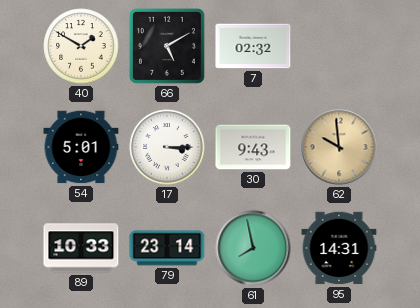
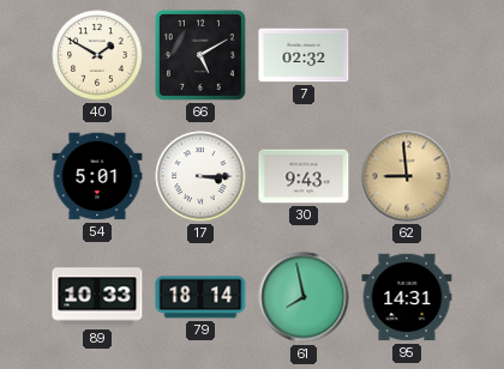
62: 9:59 -> 8:59
79: 23:14 -> 18:14
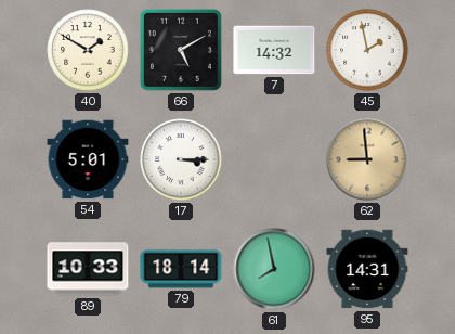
7: 02:32 -> 14:32
45: none -> 1:58
30: 9:43 -> none
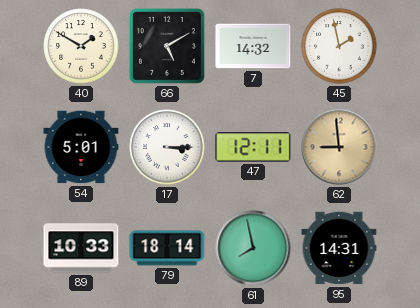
47: none -> 12:11
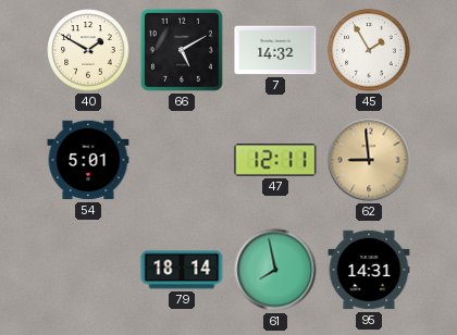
45: 1:58 -> 1:55
17: 3:15 -> none
89: 10:33 -> none
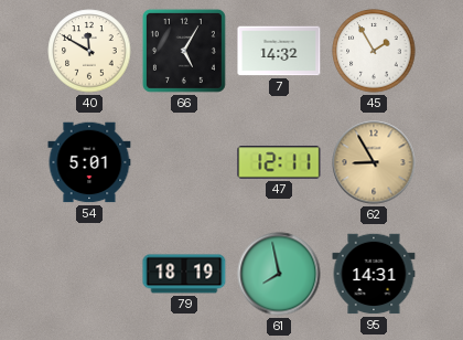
40: 1:50 -> 11:50
66: 5:10 -> 5:05
62: 8:59 -> 8:55
79: 18:14 -> 18:19
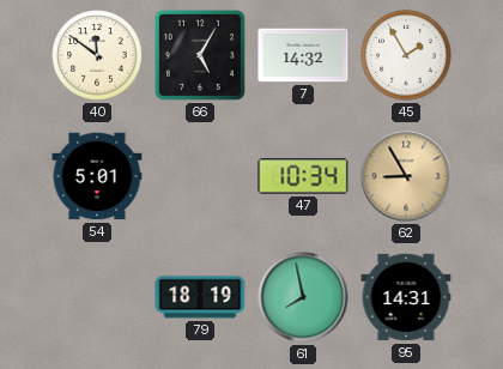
40: 11:50 -> 11:51
47: 12:11 -> 10:34
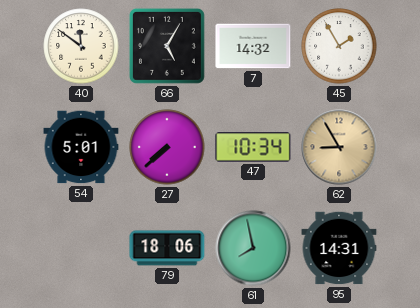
27: none -> 7:38
79: 18:19 -> 18:06
